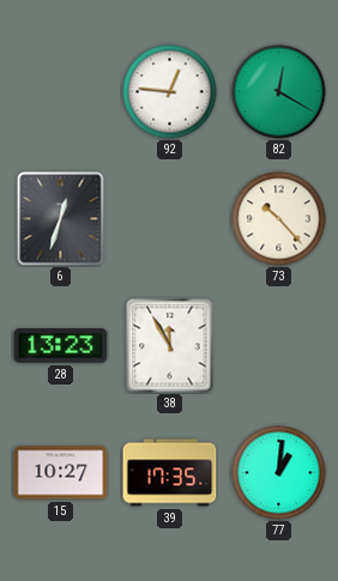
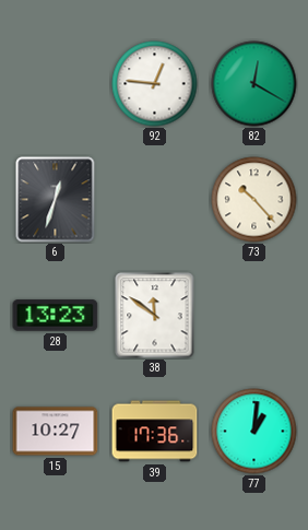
38: 11:55 -> 11:51
39: 17:35 -> 17:36
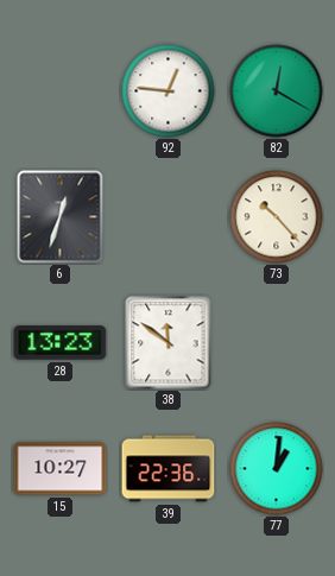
39: 17:36 -> 22:36
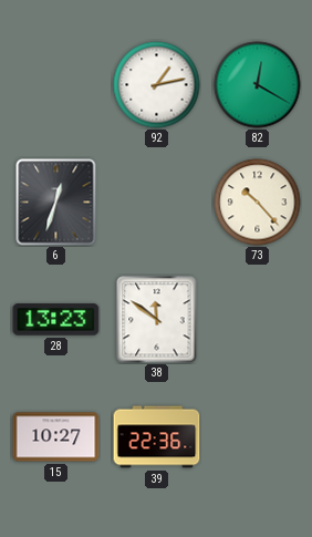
92: 12:46 -> 1:13
77: 1:01 -> none
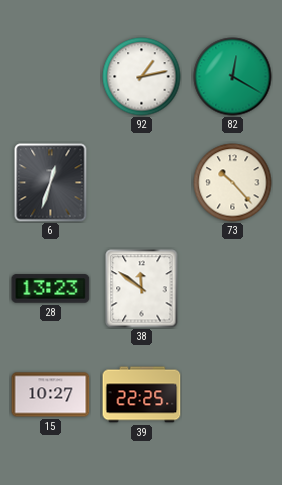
39: 22:36 -> 22:25
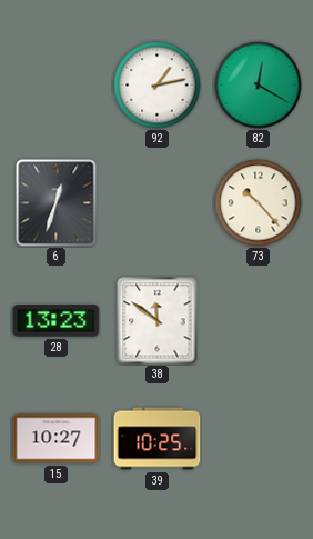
39: 22:25 -> 10:25
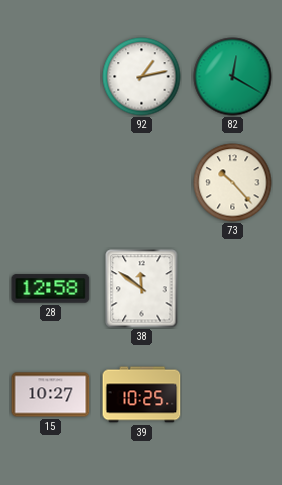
6: 12:33 -> none
28: 13:23 -> 12:58
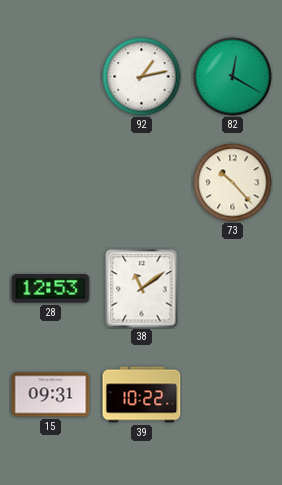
28: 12:58 -> 12:53
38: 11:51 -> 11:09
15: 10:27 -> 09:31
39: 10:25 -> 10:22
